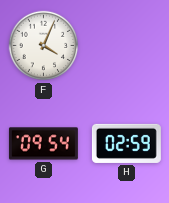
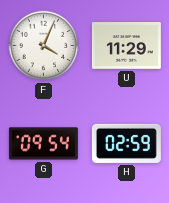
U: none -> 11:29
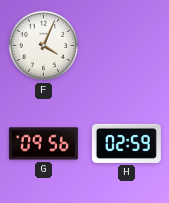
U: 11:29 -> none
G: 09:54 -> 09:56
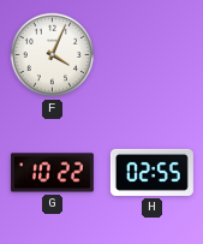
G: 09:56 -> 10:22
H: 02:59 -> 02:55
